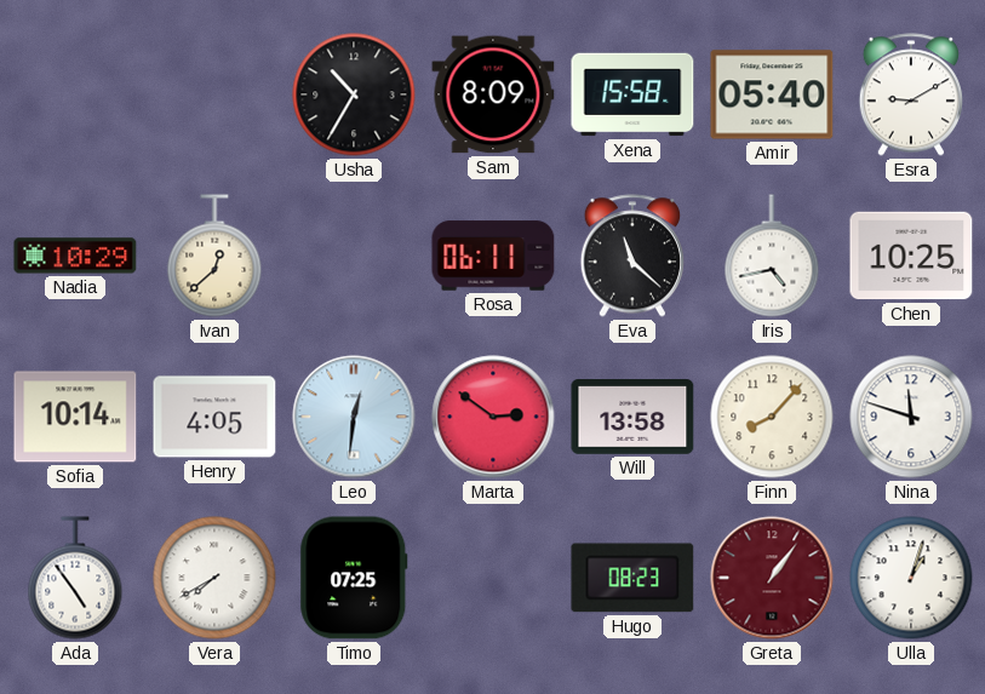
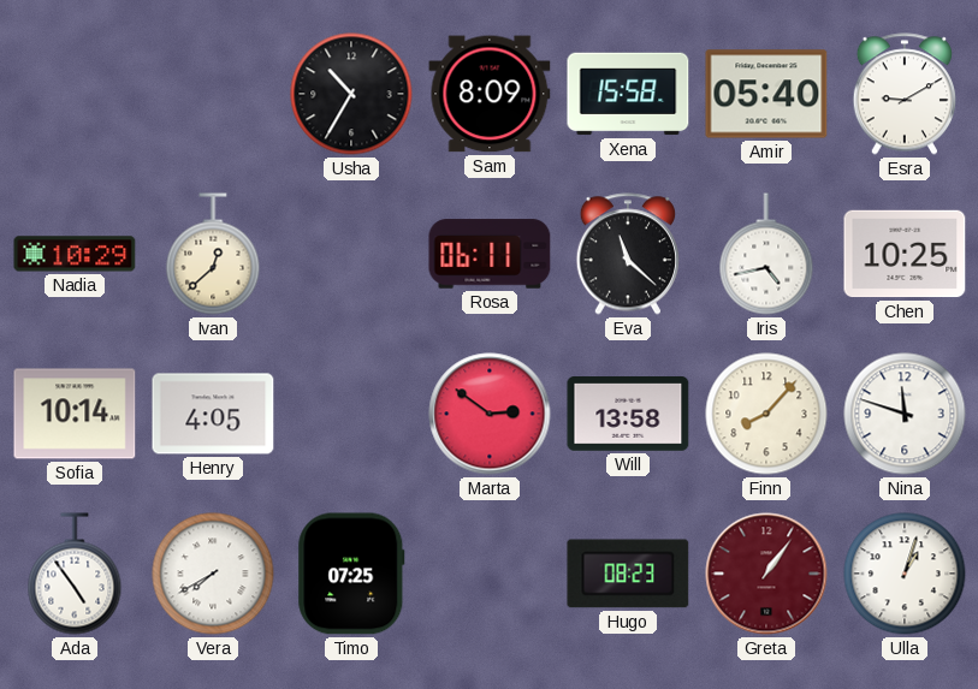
Leo: 12:31 -> none
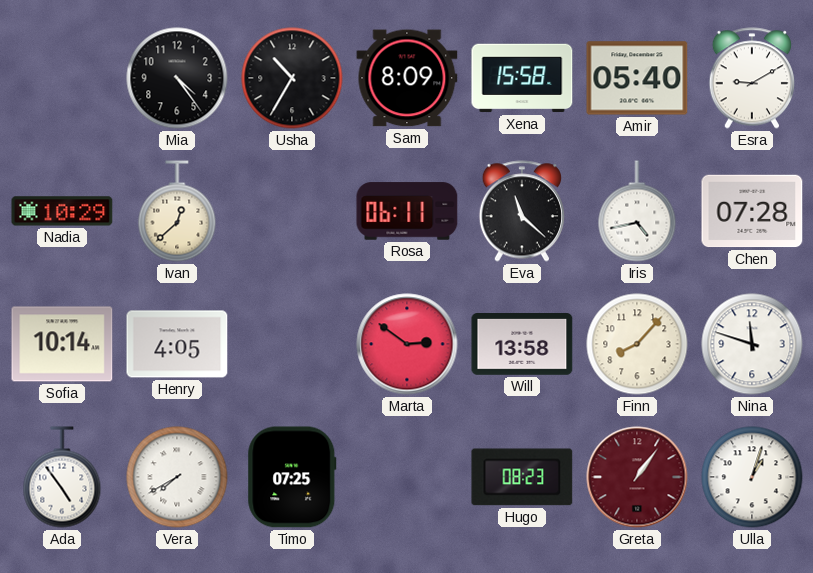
Mia: none -> 4:24
Chen: 10:25 -> 07:28
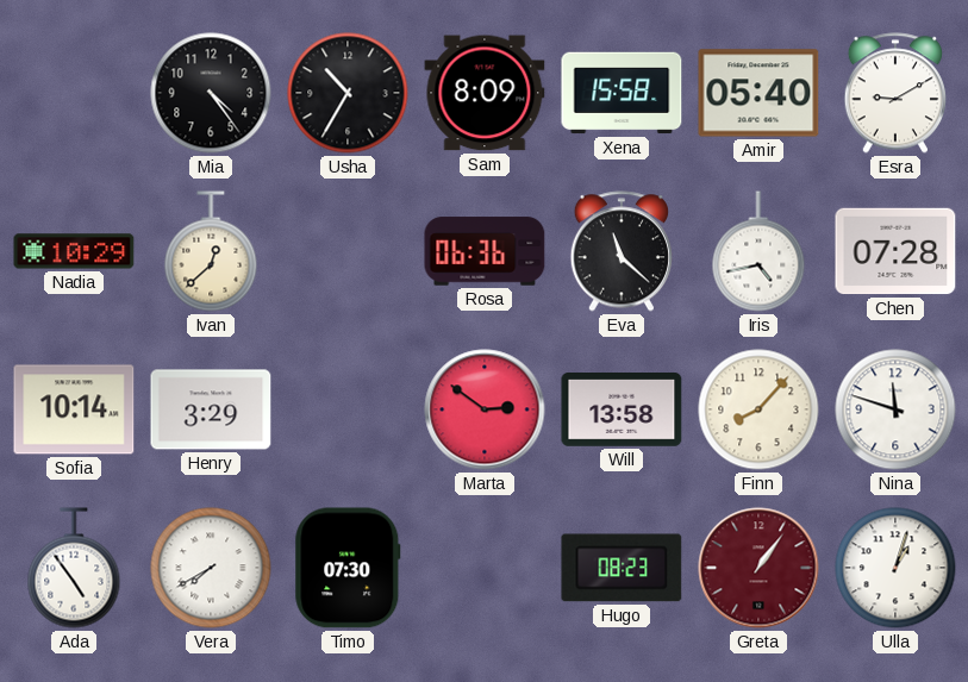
Rosa: 06:11 -> 06:36
Henry: 4:05 -> 3:29
Timo: 07:25 -> 07:30
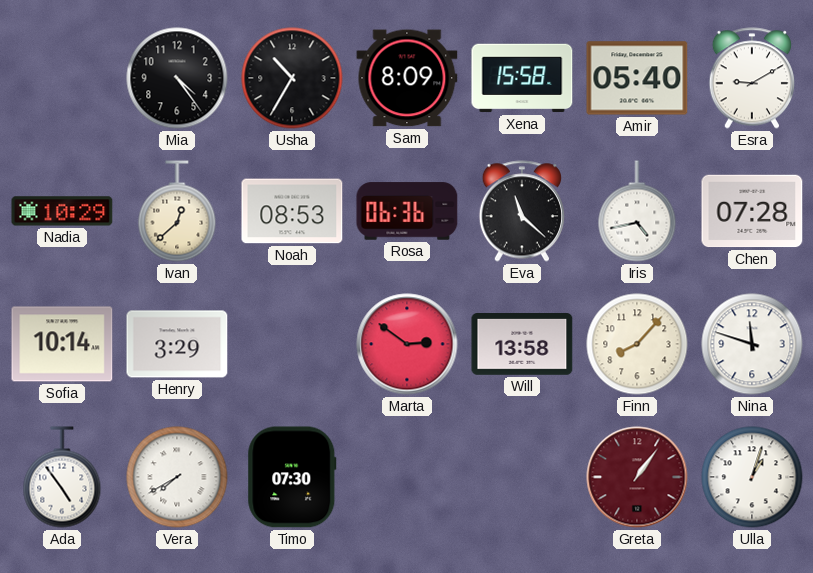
Noah: none -> 08:53
Hugo: 08:23 -> none
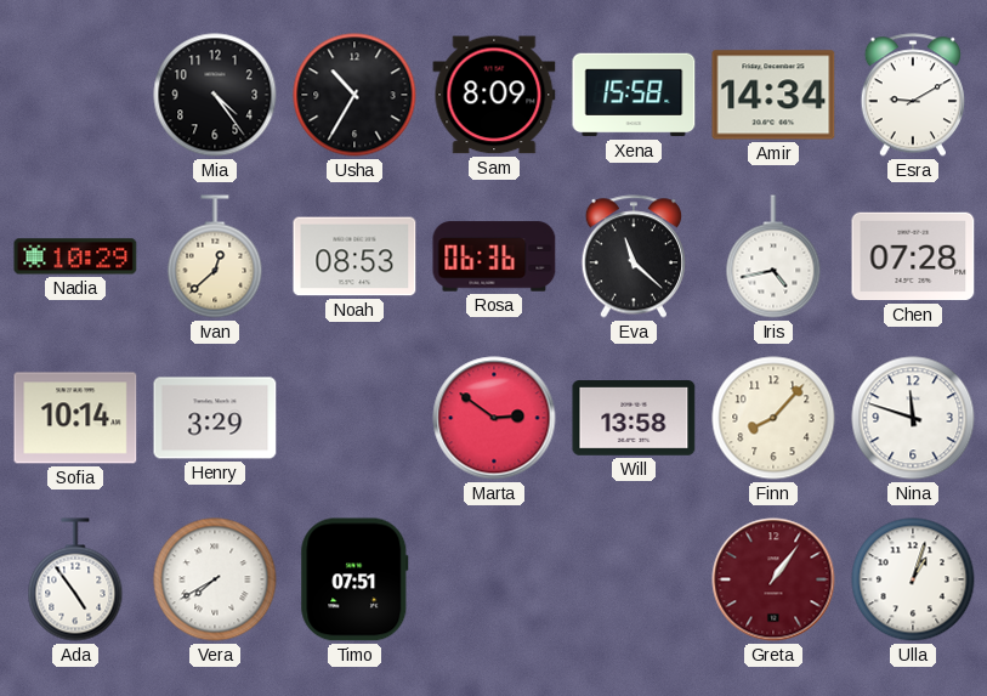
Amir: 05:40 -> 14:34
Timo: 07:30 -> 07:51
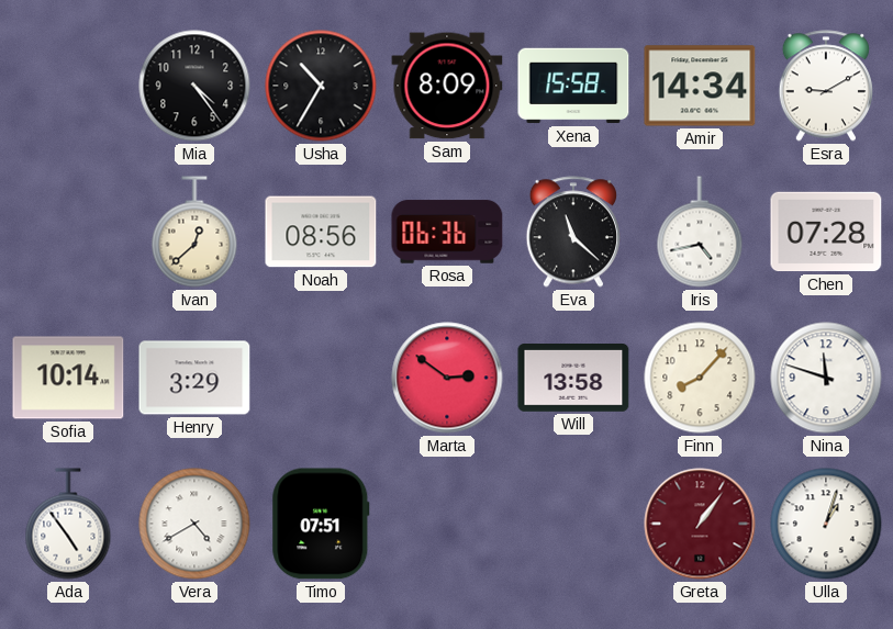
Nadia: 10:29 -> none
Noah: 08:53 -> 08:56
Vera: 7:40 -> 4:40
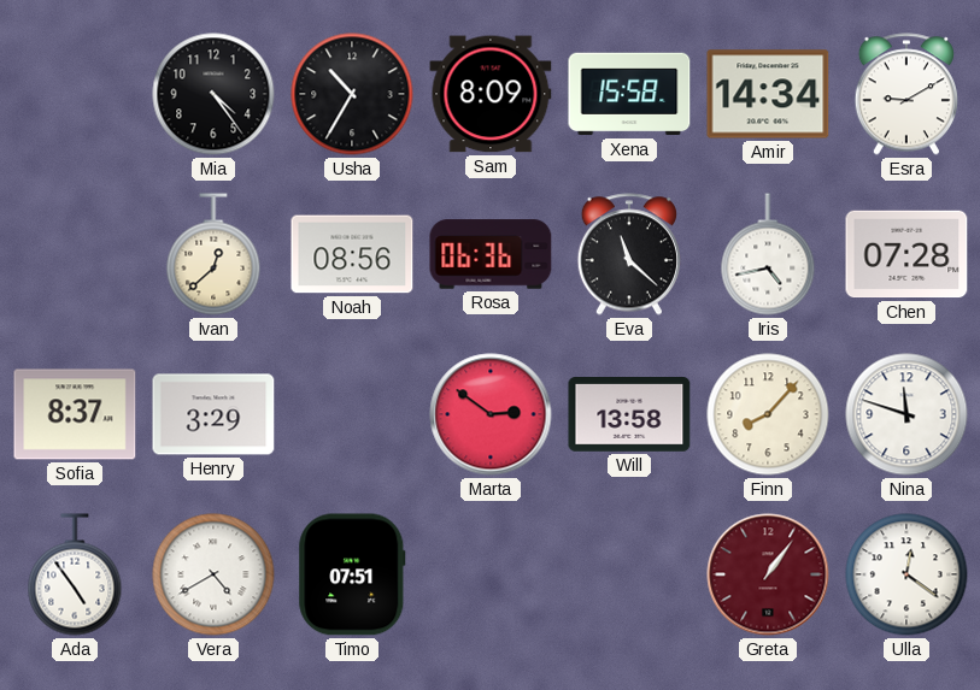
Sofia: 10:14 -> 8:37
Ulla: 1:03 -> 12:21
